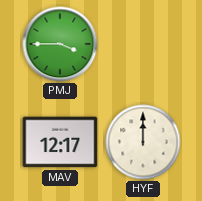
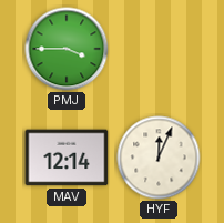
MAV: 12:17 -> 12:14
HYF: 12:00 -> 12:04
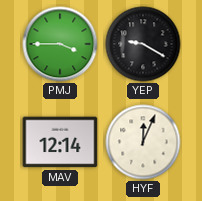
YEP: none -> 9:20
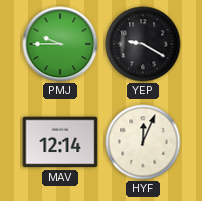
PMJ: 3:45 -> 9:45
